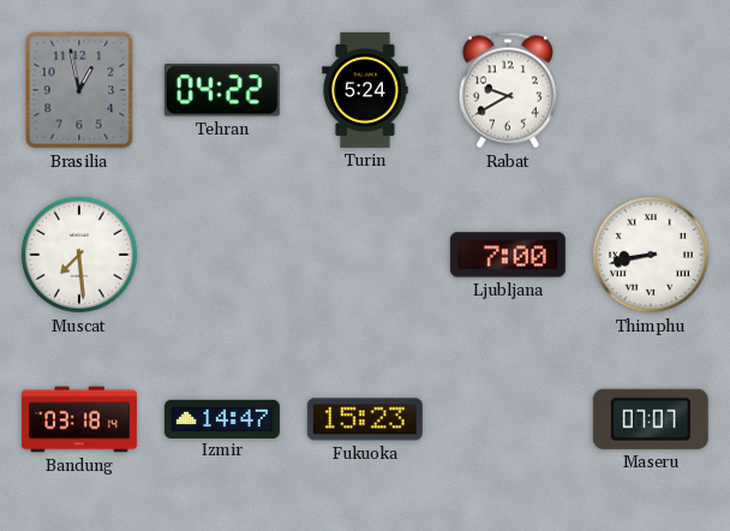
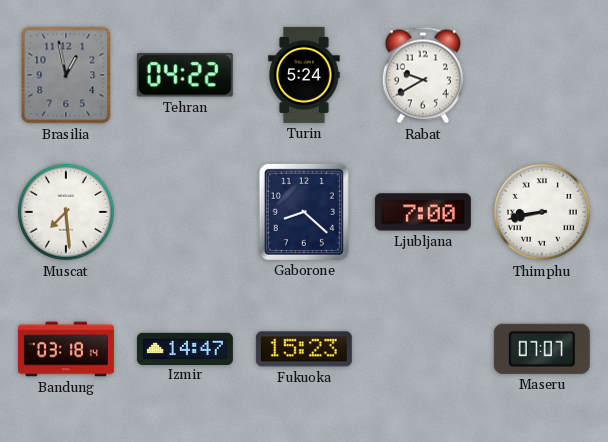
Gaborone: none -> 8:22
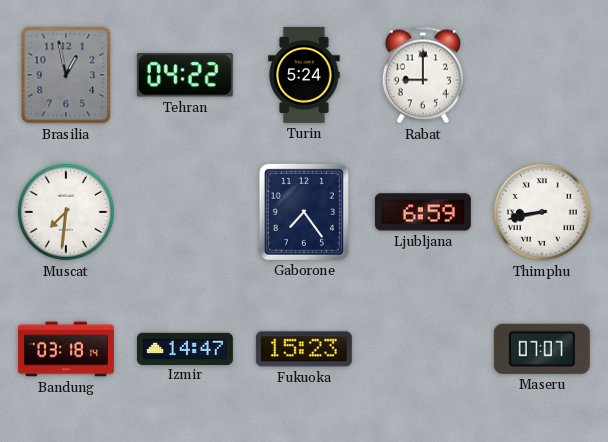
Rabat: 9:40 -> 9:00
Muscat: 7:29 -> 7:31
Gaborone: 8:22 -> 7:24
Ljubljana: 7:00 -> 6:59
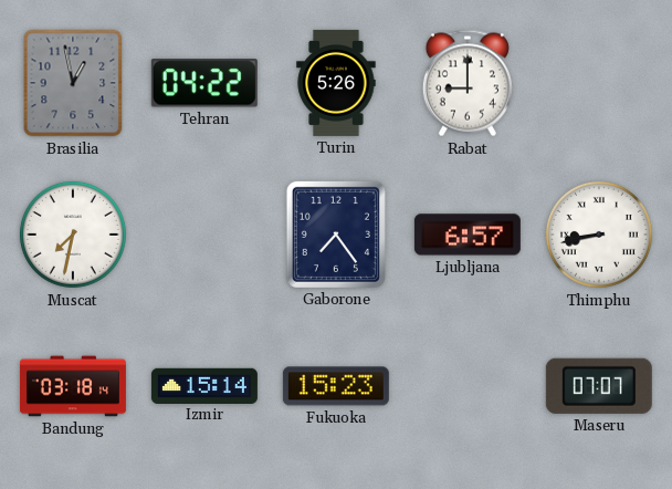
Turin: 5:24 -> 5:26
Muscat: 7:31 -> 7:32
Ljubljana: 6:59 -> 6:57
Izmir: 14:47 -> 15:14
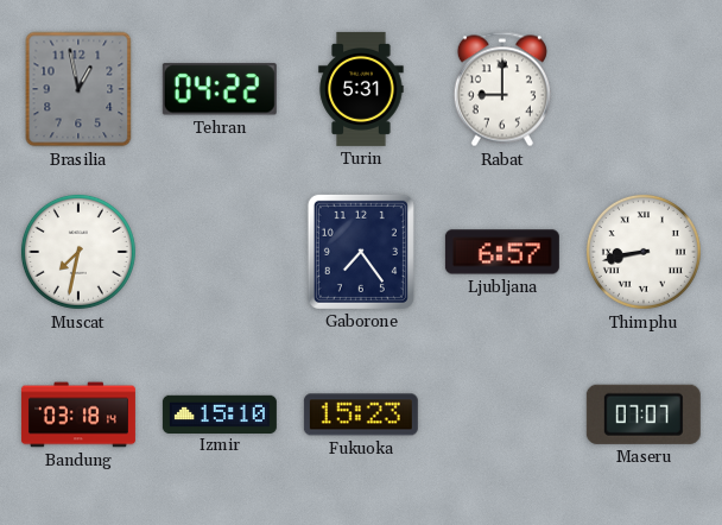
Turin: 5:26 -> 5:31
Izmir: 15:14 -> 15:10
